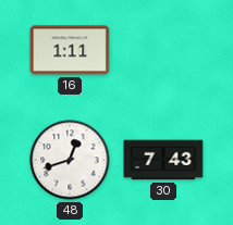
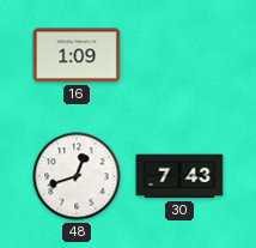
16: 1:11 -> 1:09
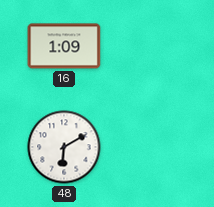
48: 12:42 -> 6:10
30: 7:43 -> none
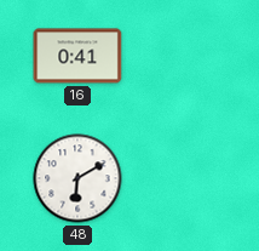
16: 1:09 -> 0:41
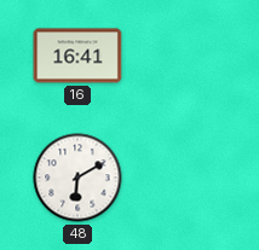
16: 0:41 -> 16:41
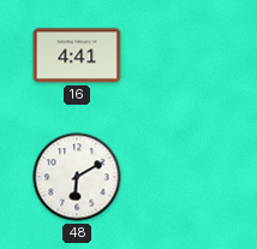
16: 16:41 -> 4:41
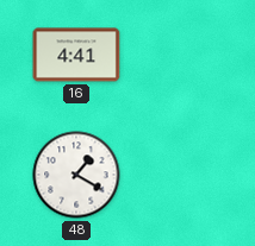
48: 6:10 -> 1:20
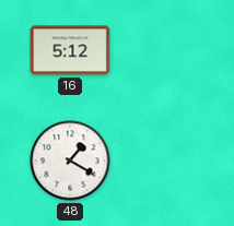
16: 4:41 -> 5:12
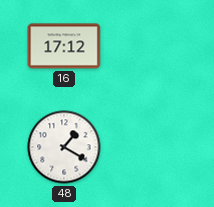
16: 5:12 -> 17:12
